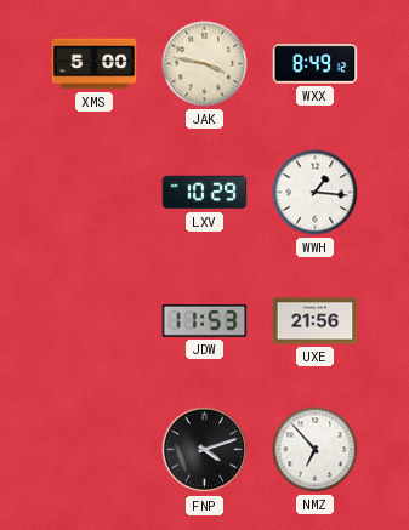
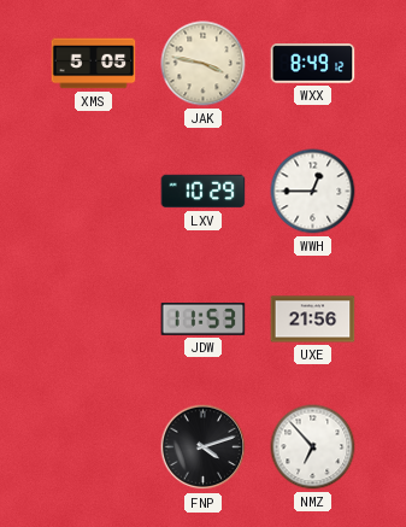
XMS: 5:00 -> 5:05
WWH: 1:16 -> 12:45
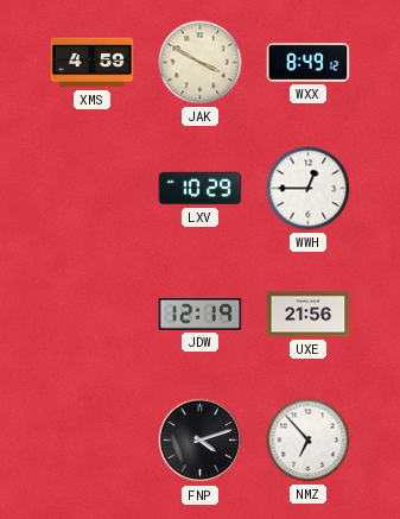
XMS: 5:05 -> 4:59
JAK: 3:47 -> 3:50
JDW: 11:53 -> 12:19
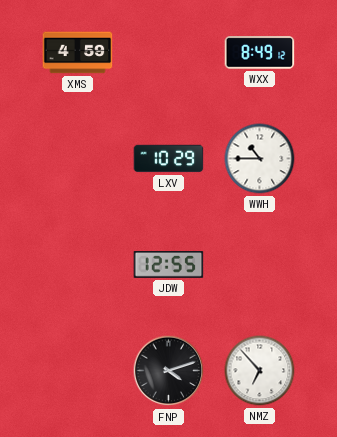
JAK: 3:50 -> none
WWH: 12:45 -> 10:45
JDW: 12:19 -> 12:55
UXE: 21:56 -> none
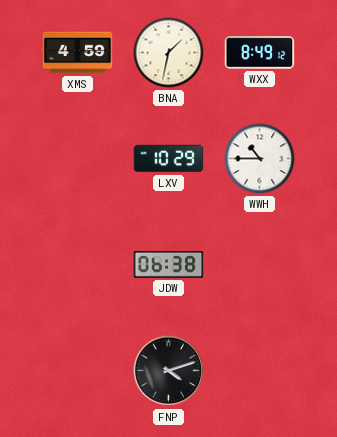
BNA: none -> 1:32
JDW: 12:55 -> 06:38
NMZ: 6:53 -> none
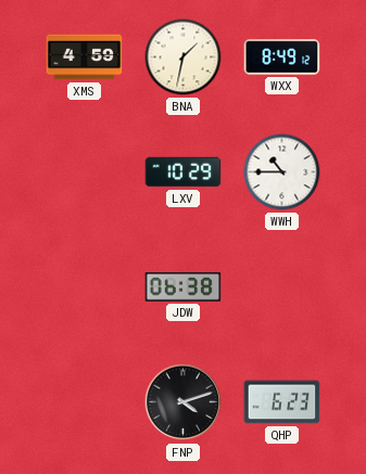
QHP: none -> 6:23
